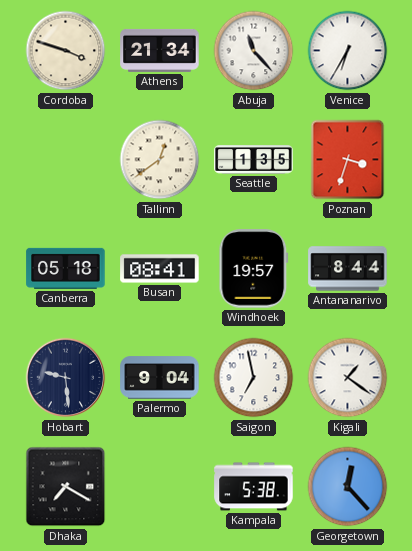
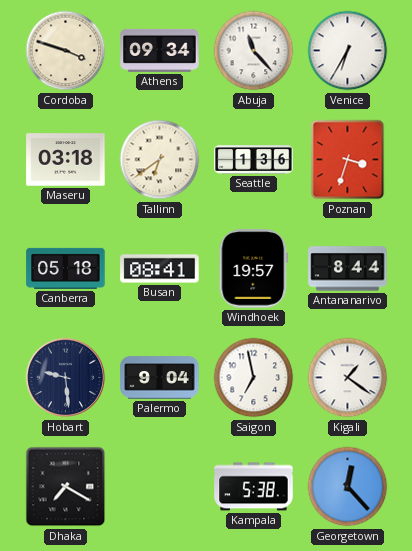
Athens: 21:34 -> 09:34
Maseru: none -> 03:18
Tallinn: 12:39 -> 6:39
Seattle: 1:35 -> 1:36
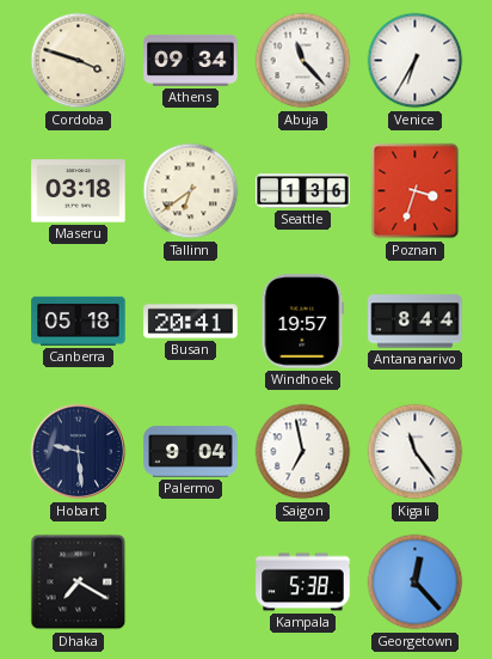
Busan: 08:41 -> 20:41
Kigali: 1:21 -> 11:24
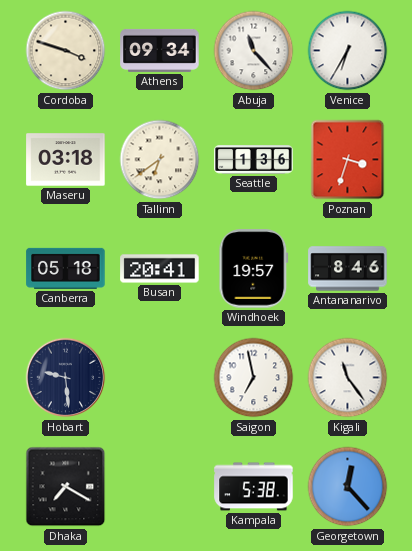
Antananarivo: 8:44 -> 8:46
Palermo: 9:04 -> none
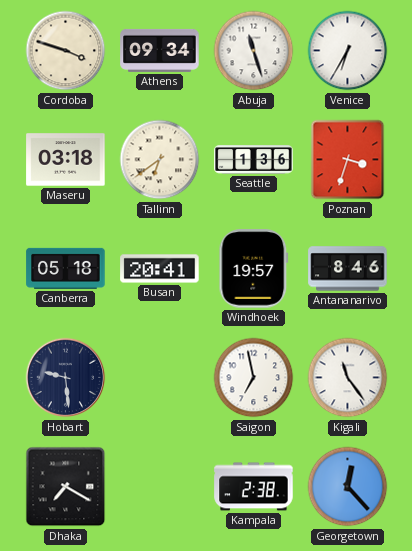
Abuja: 11:23 -> 11:27
Kampala: 5:38 -> 2:38
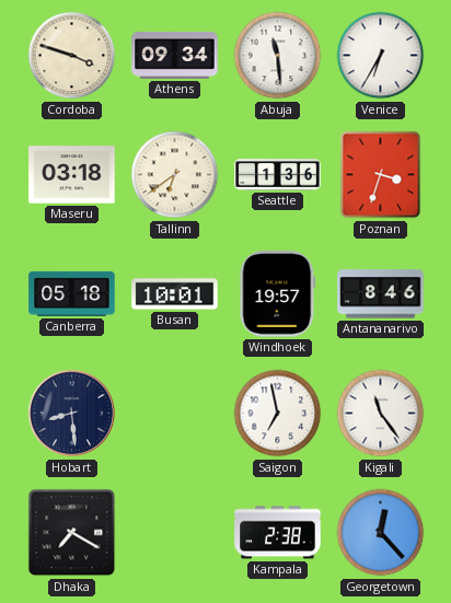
Abuja: 11:27 -> 11:29
Busan: 20:41 -> 10:01
Hobart: 9:29 -> 8:29
